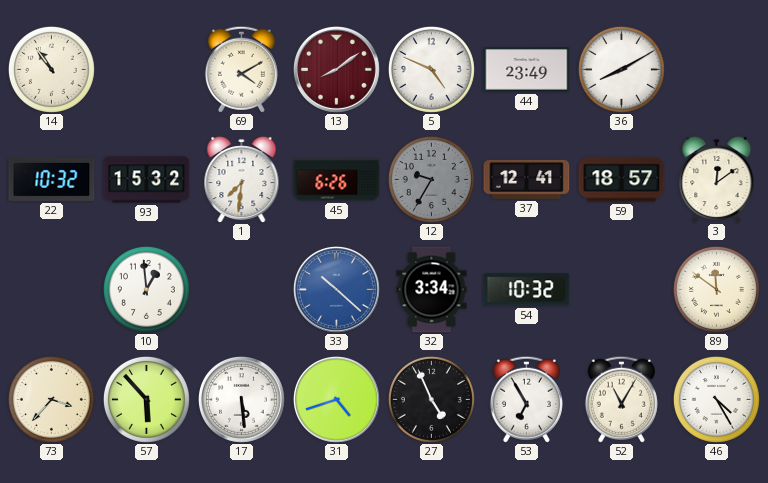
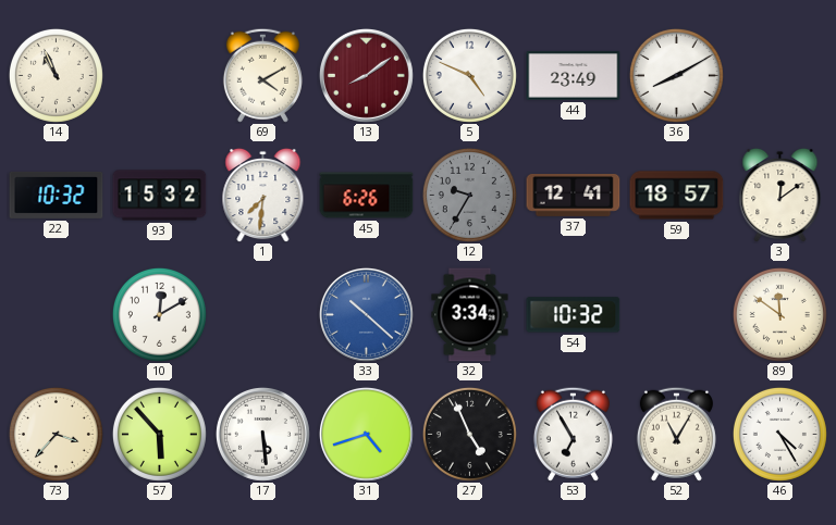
14: 10:54 -> 10:56
10: 12:59 -> 12:10
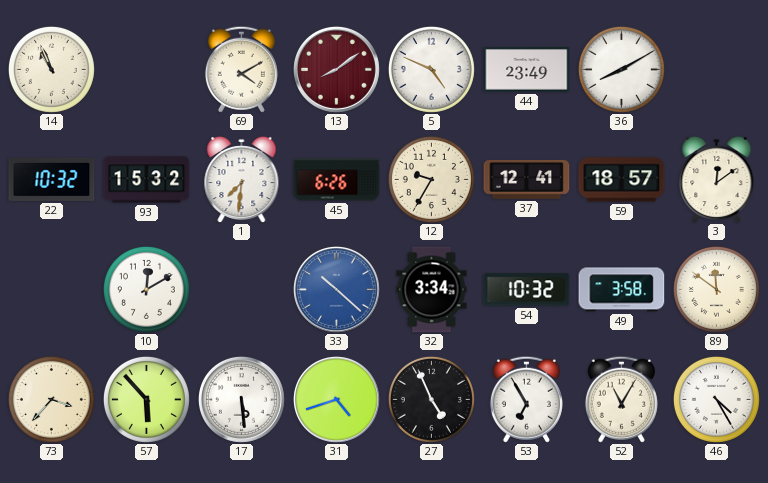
12 dial: grey -> cream
49: none -> 3:58
